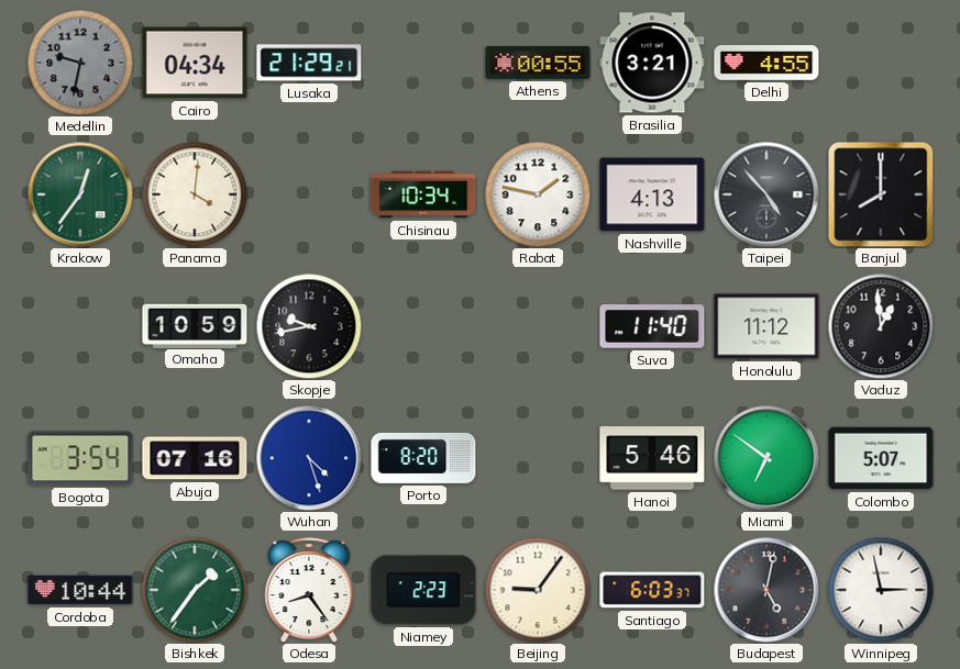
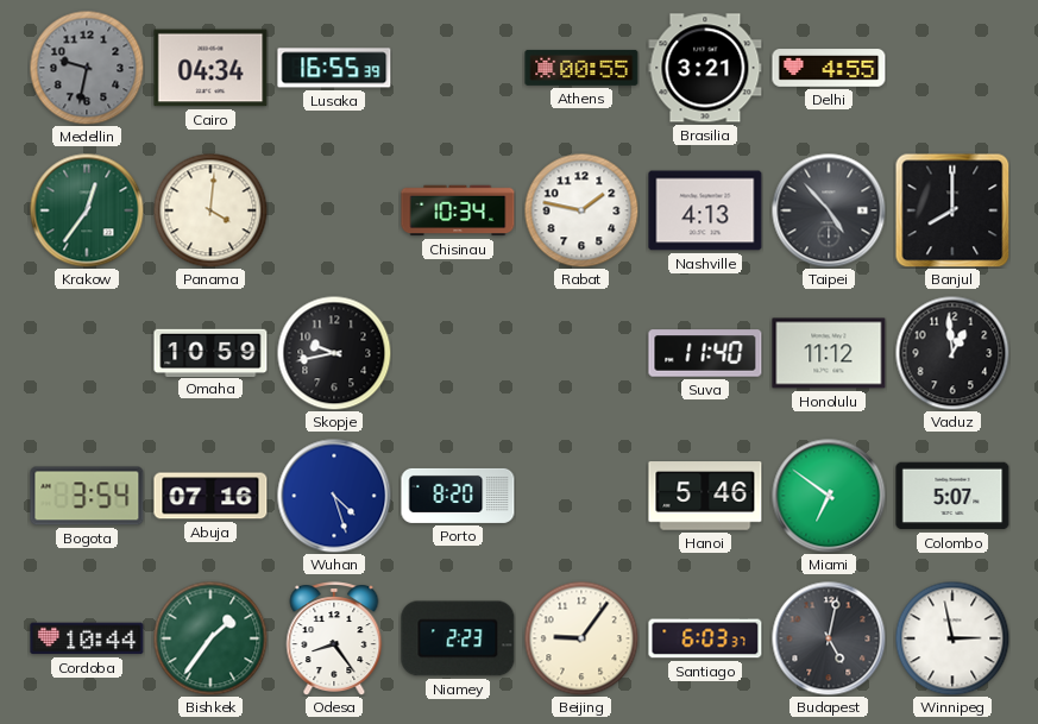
Lusaka: 21:29 -> 16:55
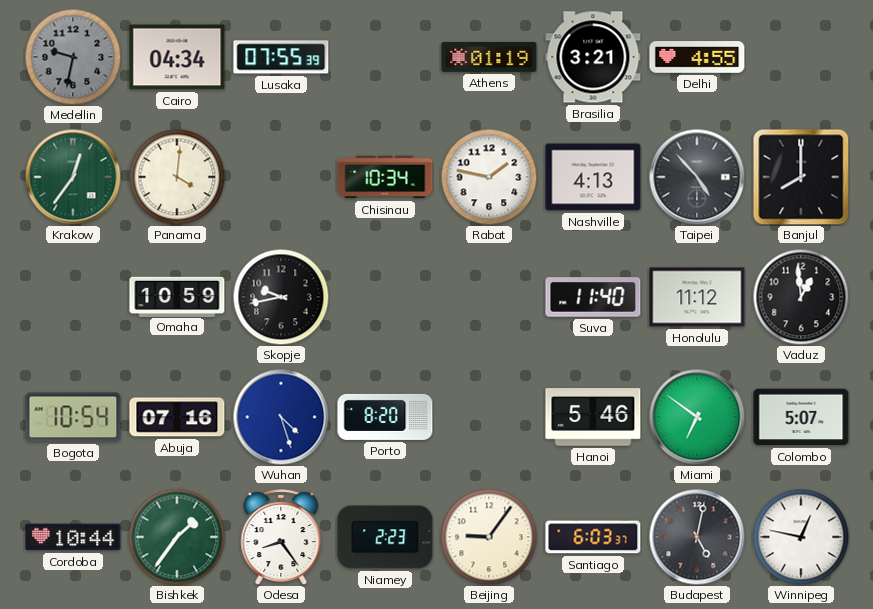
Lusaka: 16:55 -> 07:55
Athens: 00:55 -> 01:19
Bogota: 3:54 -> 10:54
Winnipeg: 2:58 -> 12:47
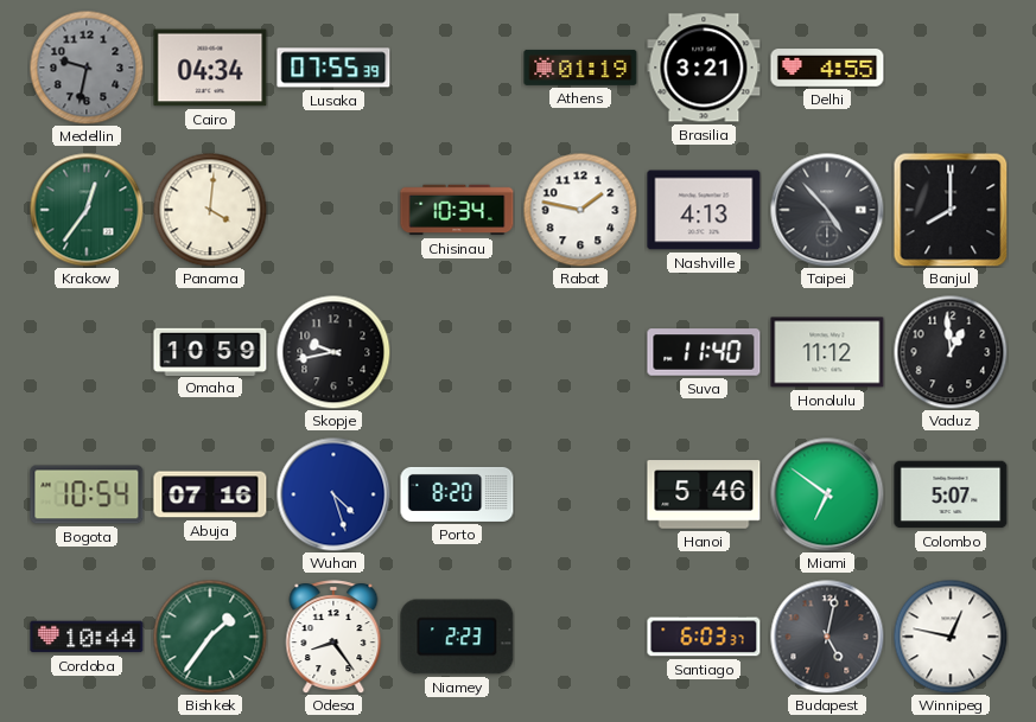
Beijing: 9:06 -> none
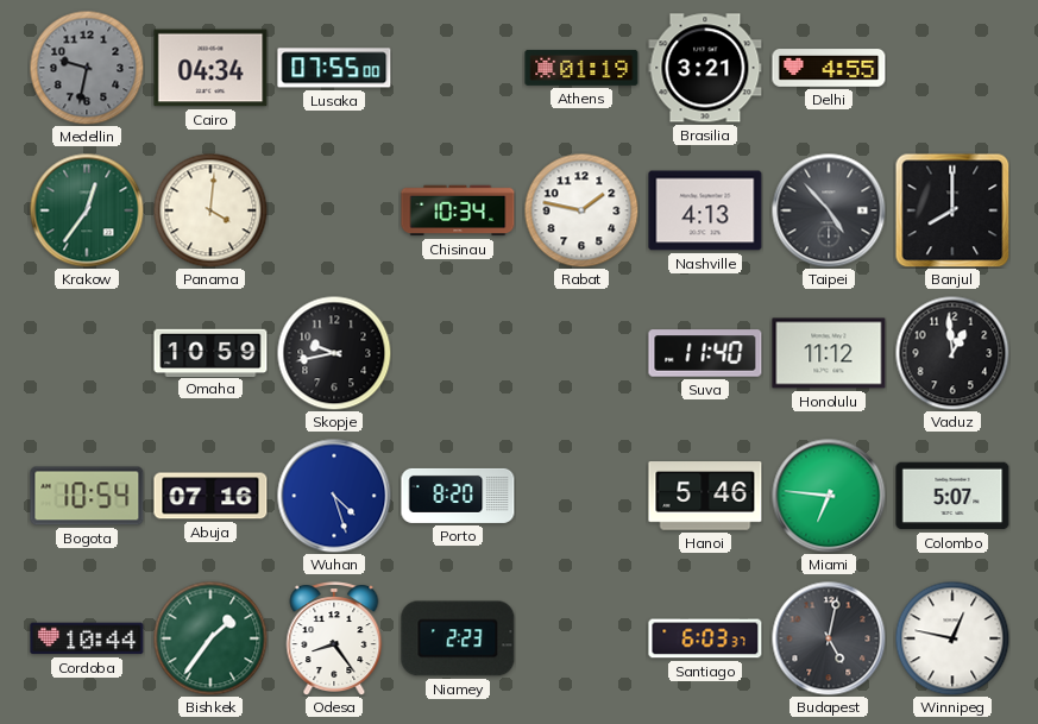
Lusaka: 07:55:39 -> 07:55:00
Miami: 6:51 -> 6:46
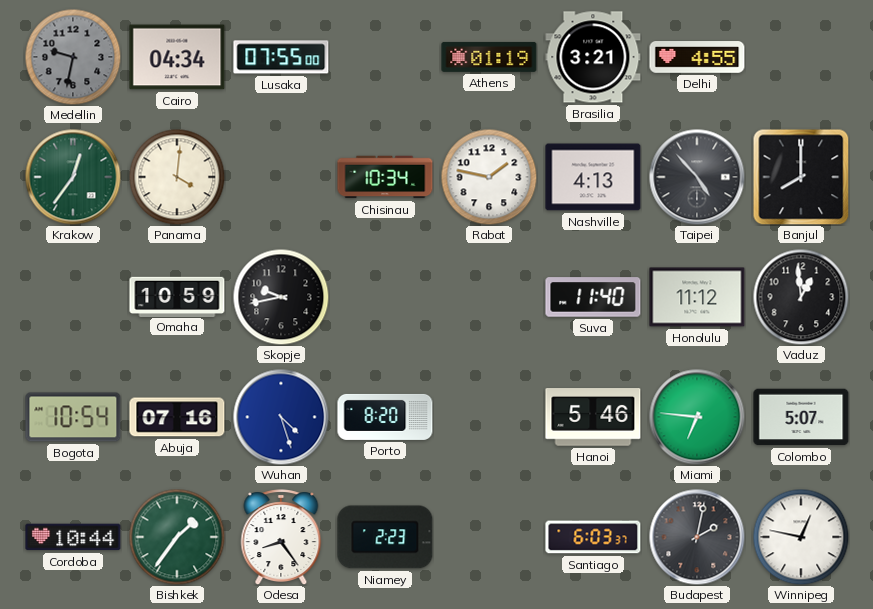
Budapest: 5:02 -> 2:02
